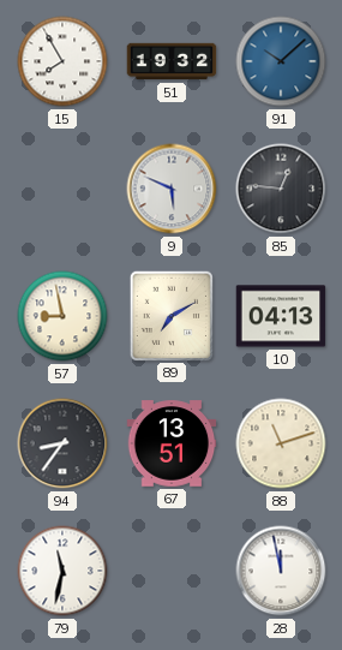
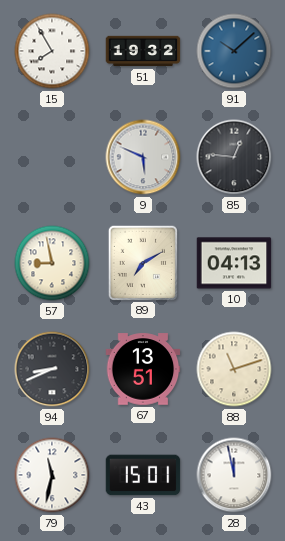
94: 8:36 -> 8:41
43: none -> 15:01
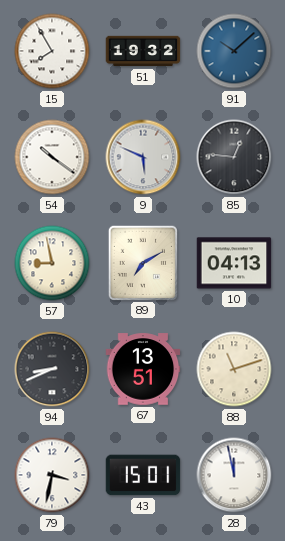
54: none -> 10:21
79: 11:32 -> 3:32
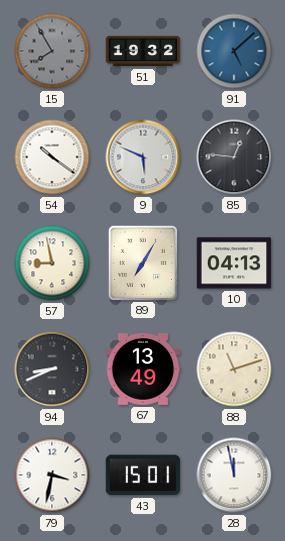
15 dial: white -> grey
91: 10:08 -> 5:08
89: 7:10 -> 7:05
67: 13:51 -> 13:49
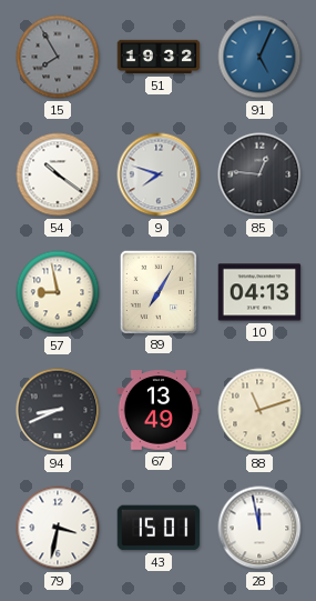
91: 5:08 -> 5:04
9: 5:49 -> 7:48
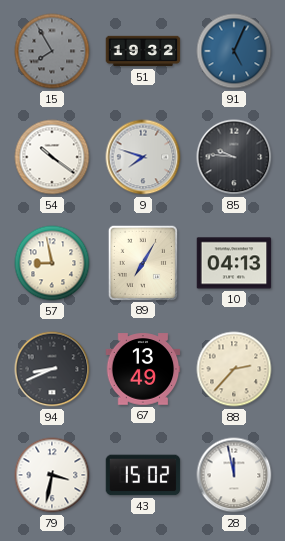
85: 12:46 -> 9:46
88: 11:12 -> 2:37
43: 15:01 -> 15:02
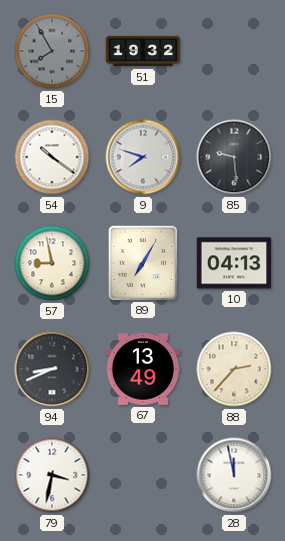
91: 5:04 -> none
85: 9:46 -> 9:29
43: 15:02 -> none
